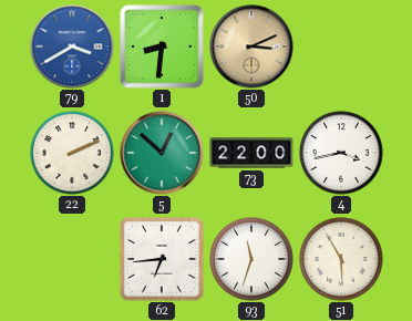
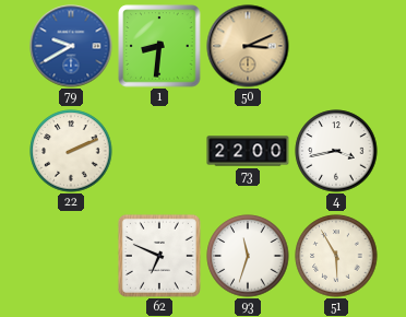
79: 3:40 -> 9:40
5: 12:52 -> none
62: 6:44 -> 6:49
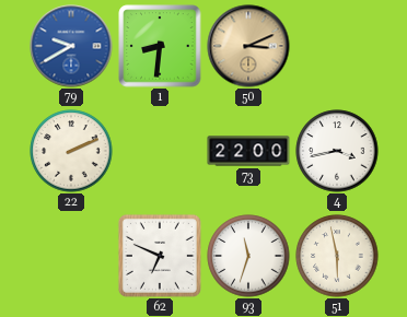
51: 5:55 -> 5:58
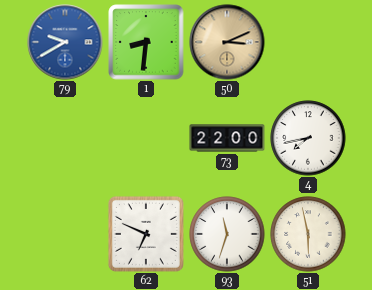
22: 2:11 -> none
4: 3:43 -> 7:43
